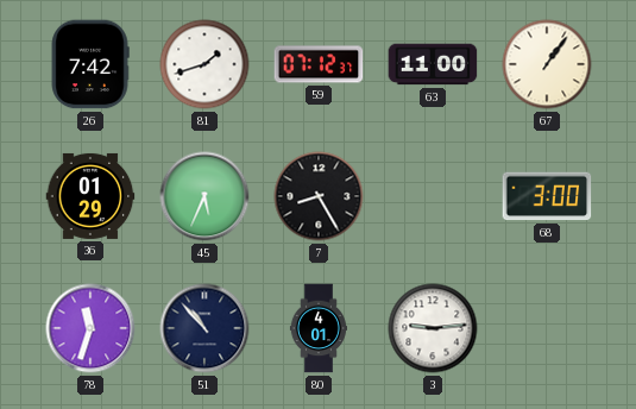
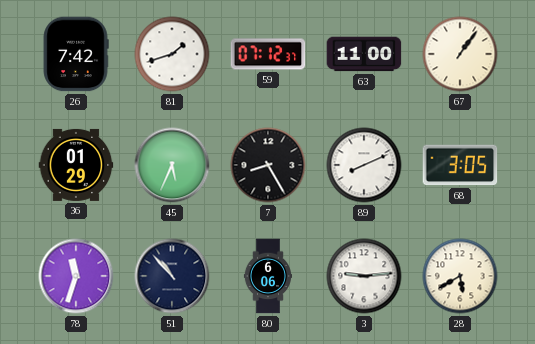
89: none -> 8:11
68: 3:00 -> 3:05
80: 4:01 -> 6:06
28: none -> 5:40
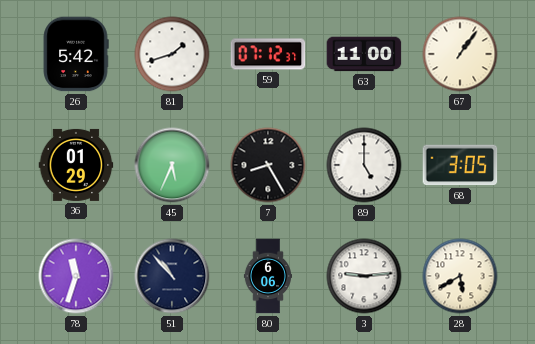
26: 7:42 -> 5:42
89: 8:11 -> 5:00
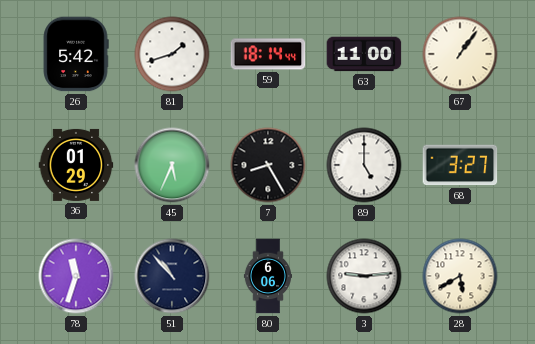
59: 07:12 -> 18:14
68: 3:05 -> 3:27
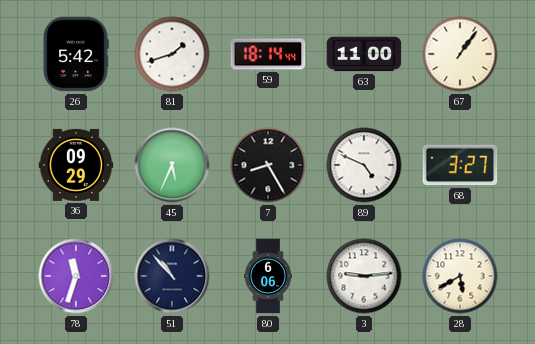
36: 01:29 -> 09:29
89: 5:00 -> 4:49
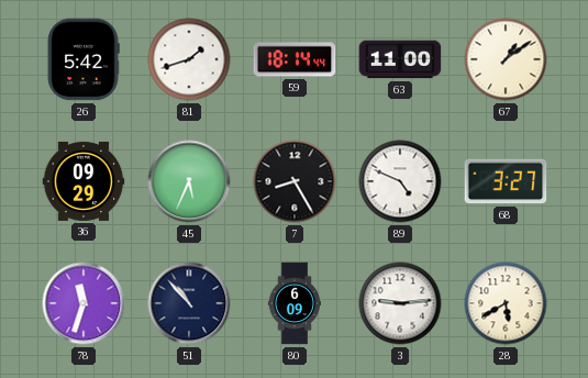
67: 1:06 -> 1:09
80: 6:06 -> 6:09
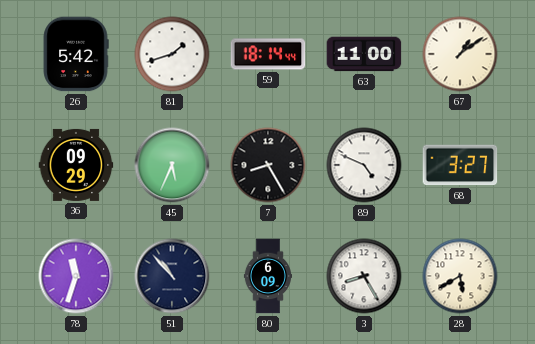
3: 9:14 -> 8:25
